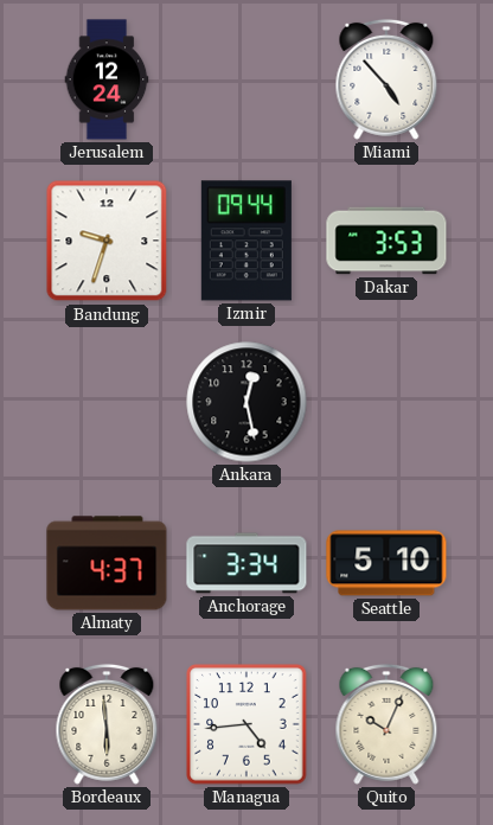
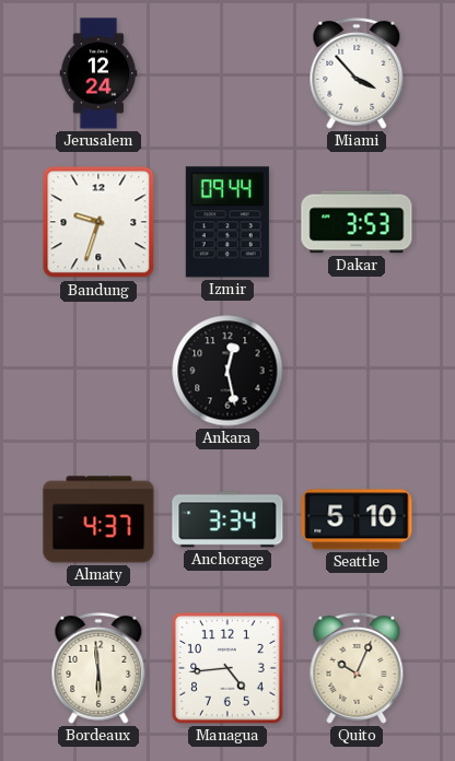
Miami: 4:53 -> 3:53
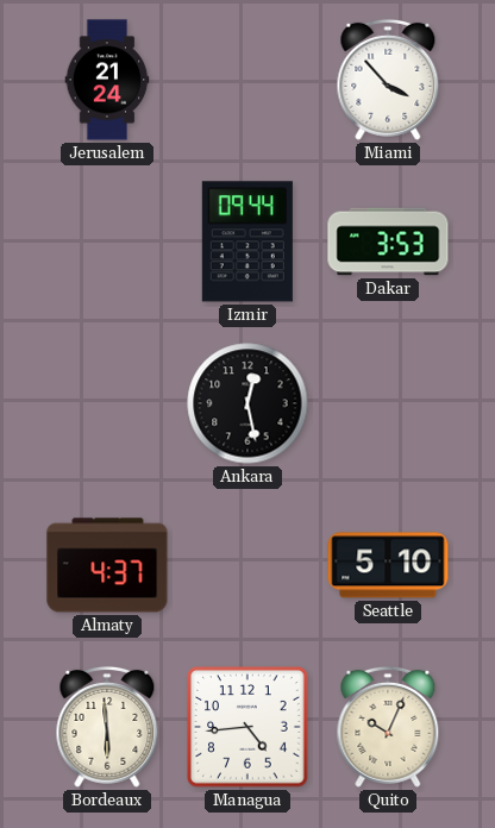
Jerusalem: 12:24 -> 21:24
Bandung: 9:33 -> none
Anchorage: 3:34 -> none
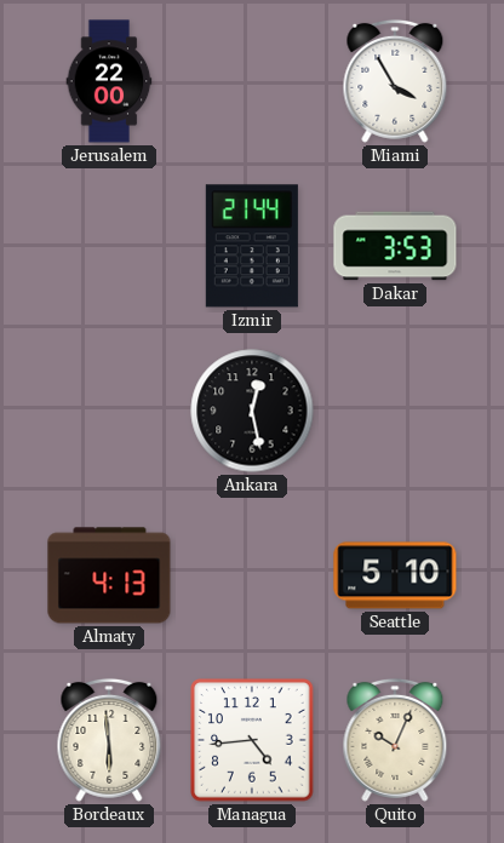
Jerusalem: 21:24 -> 22:00
Miami: 3:53 -> 3:55
Izmir: 09:44 -> 21:44
Almaty: 4:37 -> 4:13
